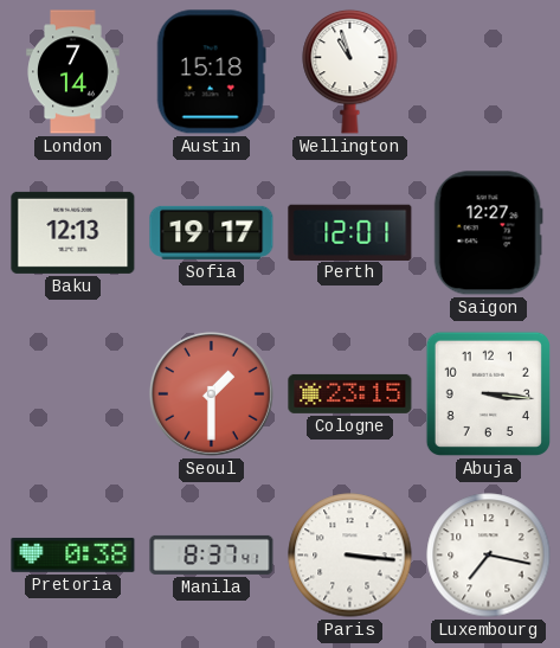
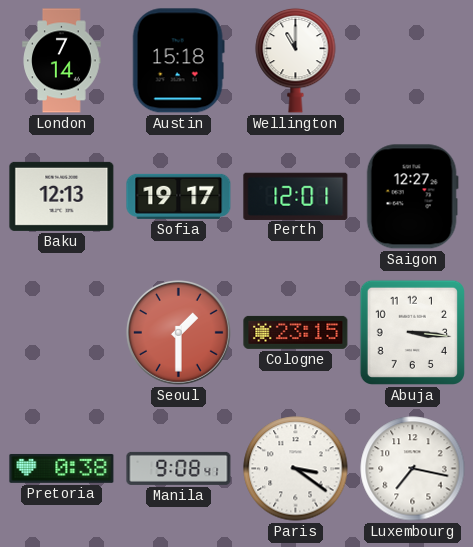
Wellington: 10:57 -> 11:00
Manila: 8:37 -> 9:08
Paris: 3:16 -> 3:21
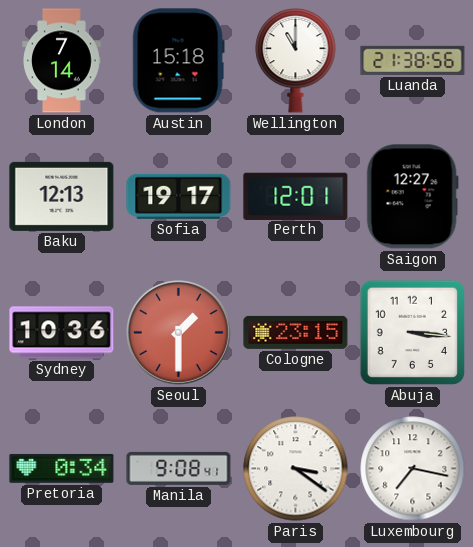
Luanda: none -> 21:38
Sydney: none -> 10:36
Pretoria: 0:38 -> 0:34
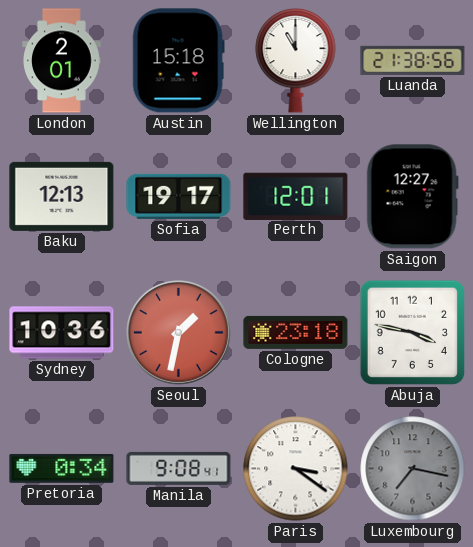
London: 7:14 -> 2:01
Seoul: 1:30 -> 1:32
Cologne: 23:15 -> 23:18
Abuja: 3:16 -> 3:47
Luxembourg dial: white -> grey
